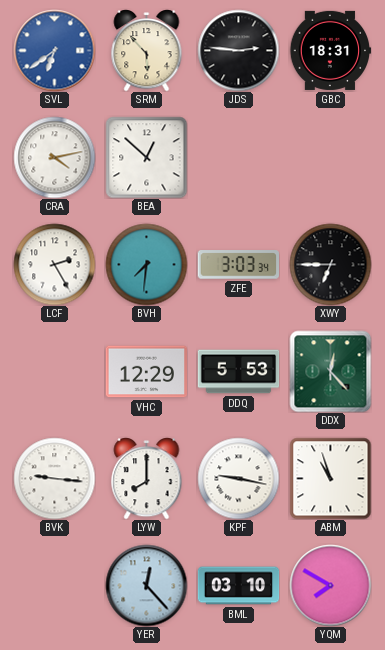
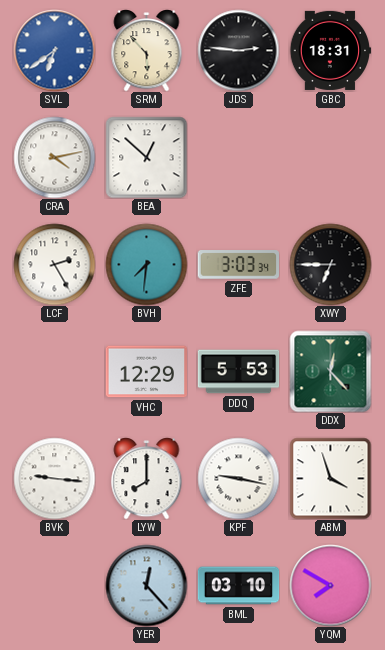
ABM: 10:57 -> 3:57
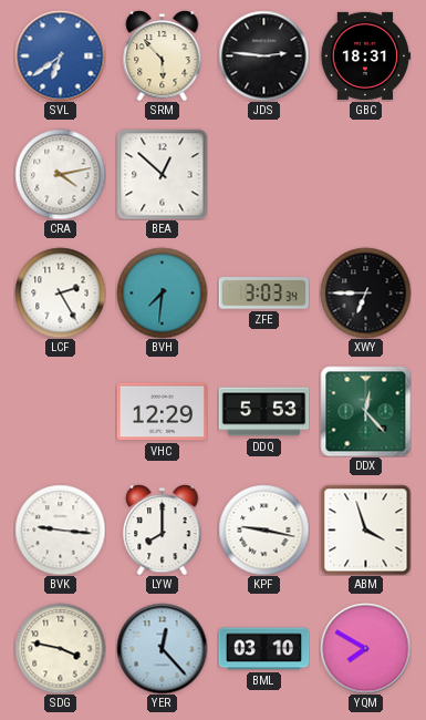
SDG: none -> 3:47
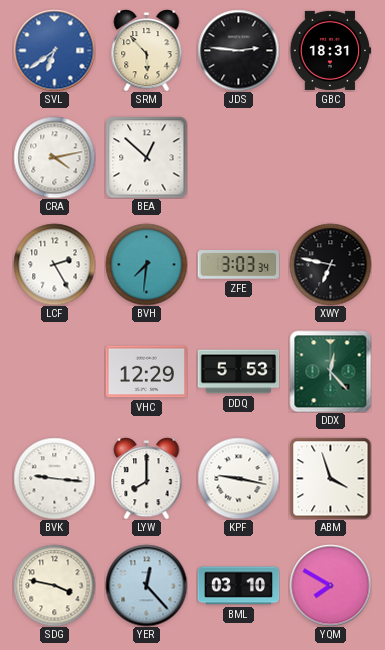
XWY: 6:45 -> 6:47
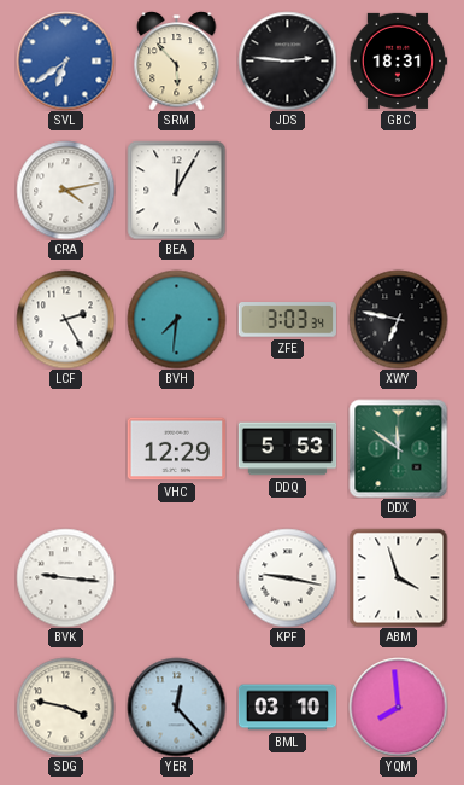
BEA: 12:52 -> 12:05
DDX: 12:23 -> 11:51
LYW: 8:00 -> none
YQM: 7:50 -> 7:59
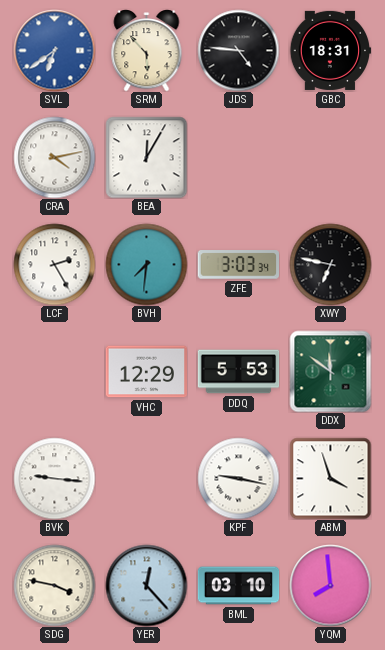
JDS: 2:46 -> 4:46
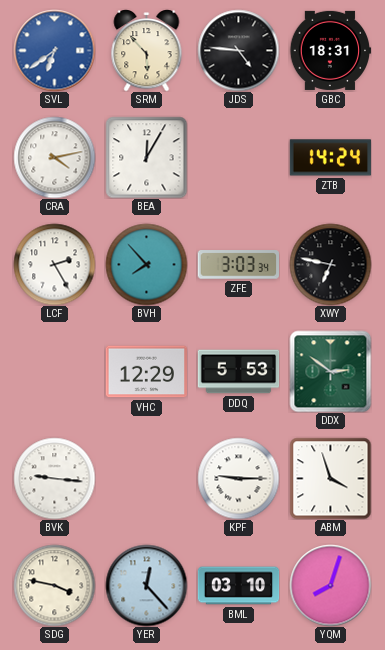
ZTB: none -> 14:24
BVH: 7:31 -> 7:53
DDX: 11:51 -> 2:51
KPF: 9:17 -> 9:15
YQM: 7:59 -> 8:03
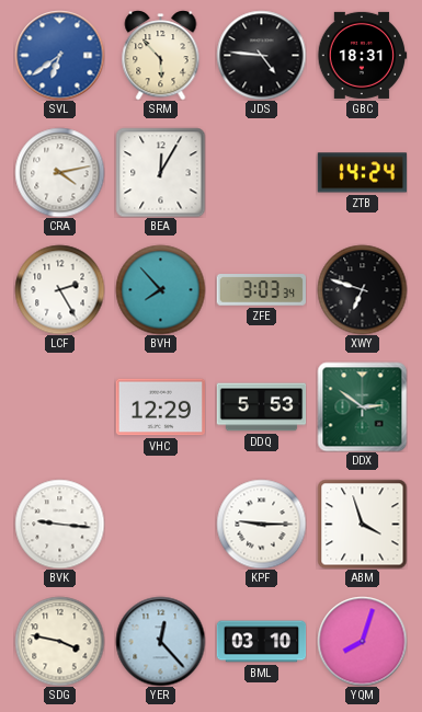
XWY: 6:47 -> 6:48
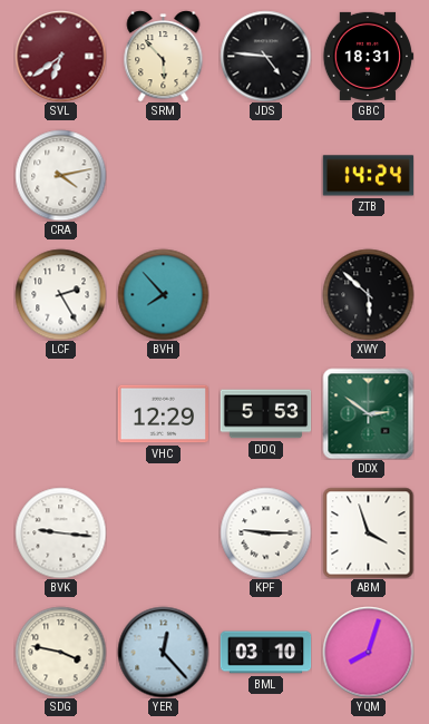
SVL dial: blue -> burgundy
BEA: 12:05 -> none
ZFE: 3:03 -> none
XWY: 6:48 -> 5:52
